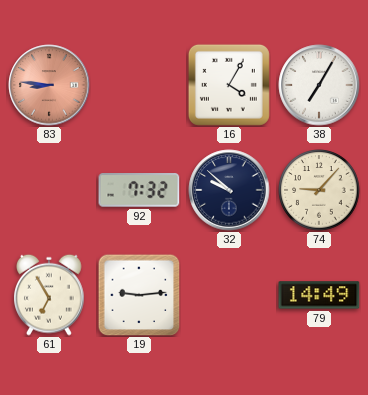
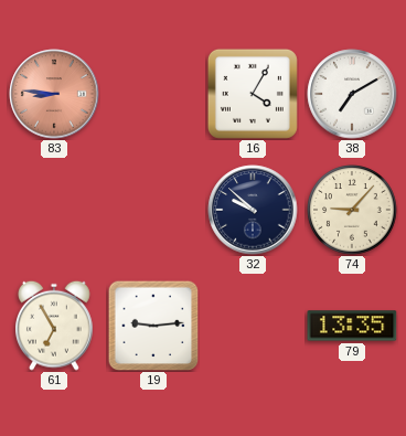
38: 7:05 -> 7:10
92: 7:32 -> none
79: 14:49 -> 13:35
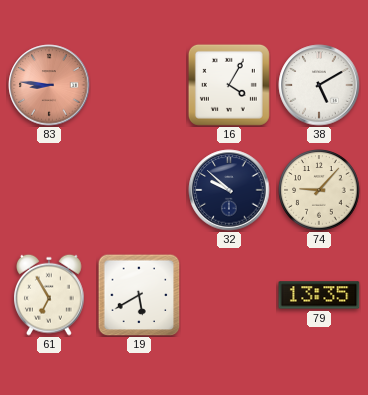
38: 7:10 -> 5:10
19: 9:14 -> 5:40
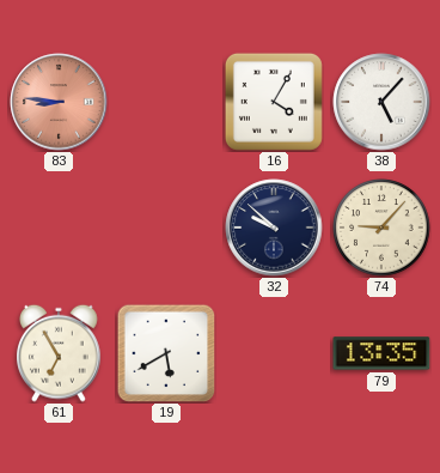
38: 5:10 -> 5:07
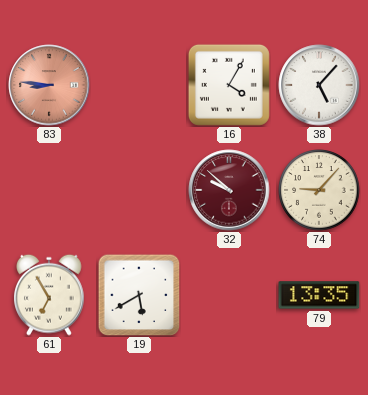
32 dial: navy -> burgundy
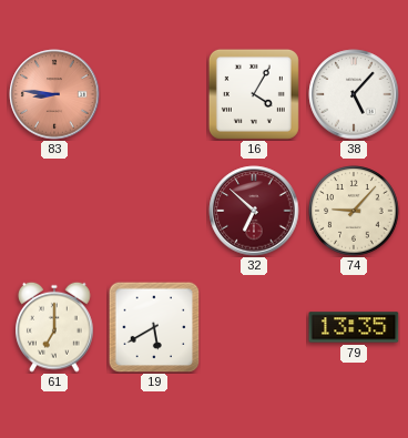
32: 9:52 -> 6:52
61: 6:55 -> 7:00
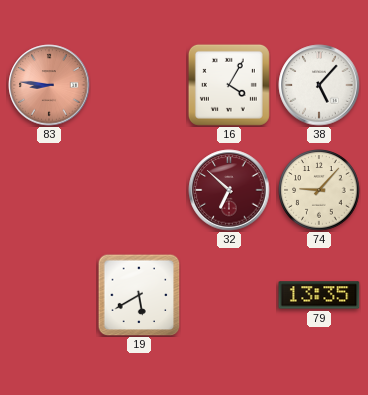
61: 7:00 -> none
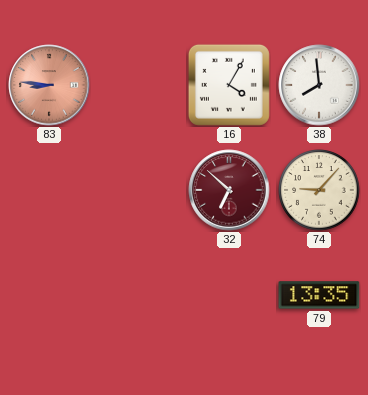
38: 5:07 -> 7:59
19: 5:40 -> none
